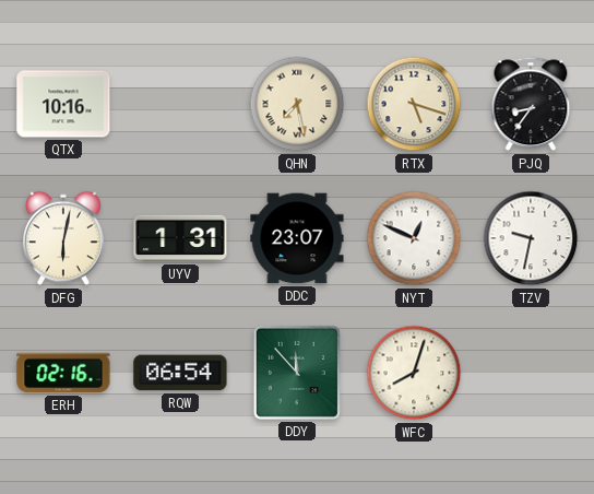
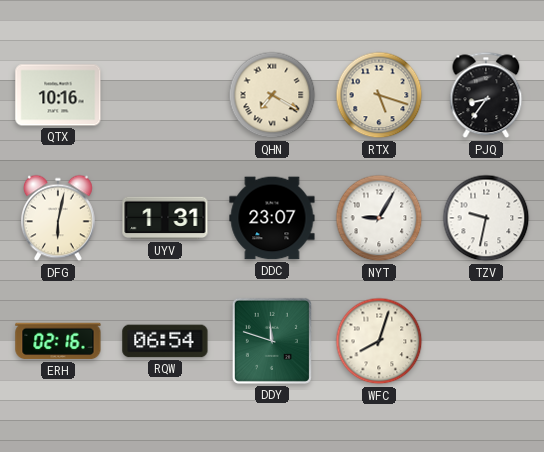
QHN: 7:28 -> 7:20
NYT: 12:49 -> 9:05
DDY: 11:53 -> 11:48
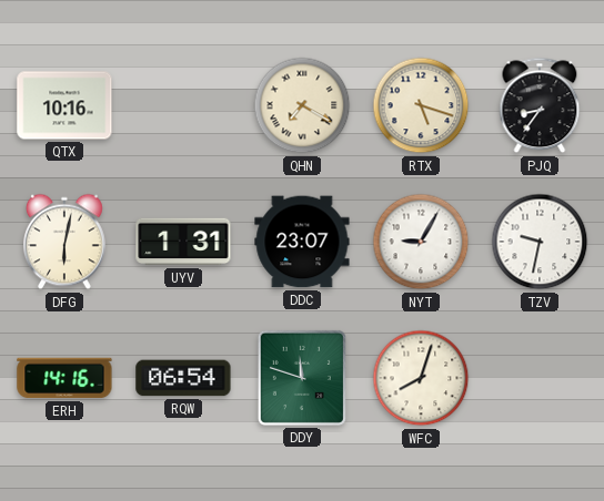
ERH: 02:16 -> 14:16
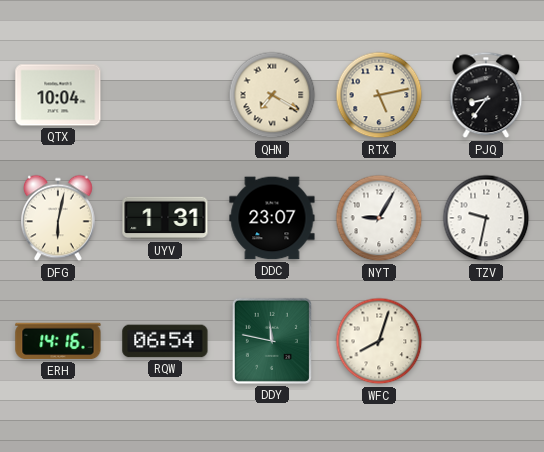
QTX: 10:16 -> 10:04
RTX: 5:18 -> 5:13
DDY: 11:48 -> 11:47
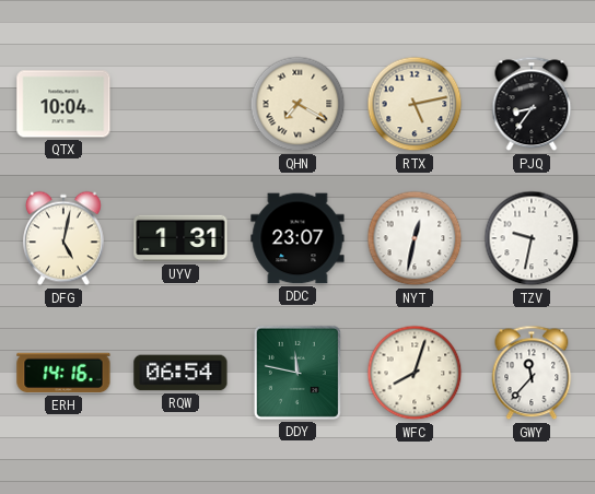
DFG: 6:02 -> 5:02
NYT: 9:05 -> 12:32
GWY: none -> 11:37
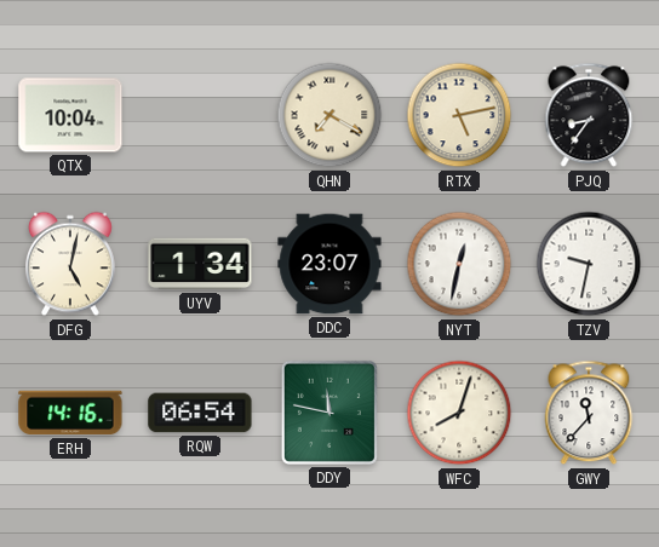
UYV: 1:31 -> 1:34
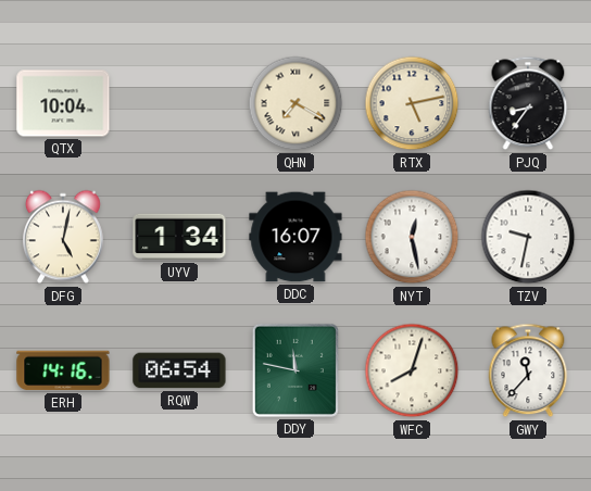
DDC: 23:07 -> 16:07
NYT: 12:32 -> 12:28
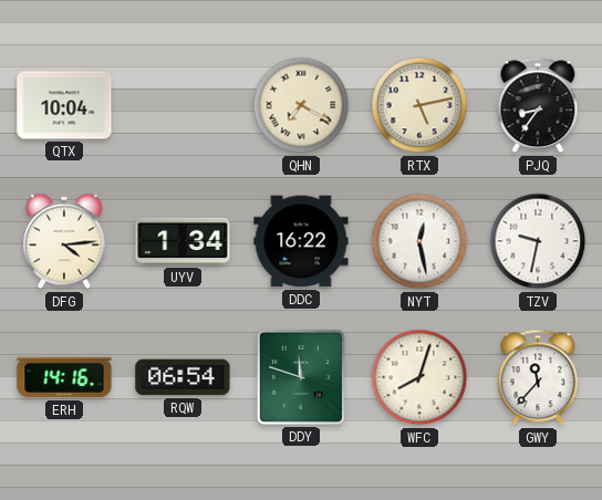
DFG: 5:02 -> 4:14
DDC: 16:07 -> 16:22
DDY: 11:47 -> 11:48
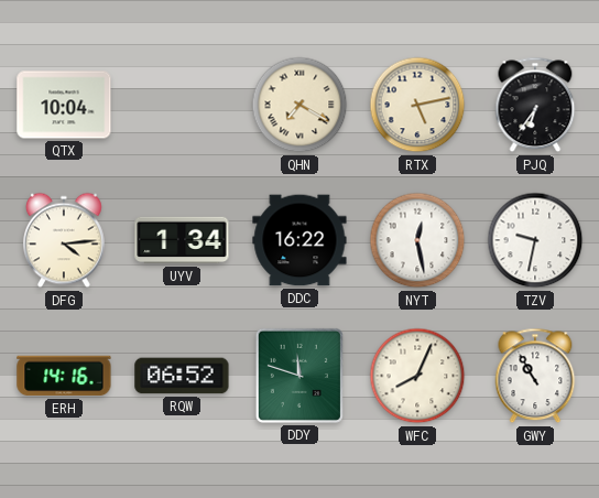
PJQ: 8:36 -> 6:36
RQW: 06:54 -> 06:52
WFC: 8:03 -> 8:04
GWY: 11:37 -> 10:55
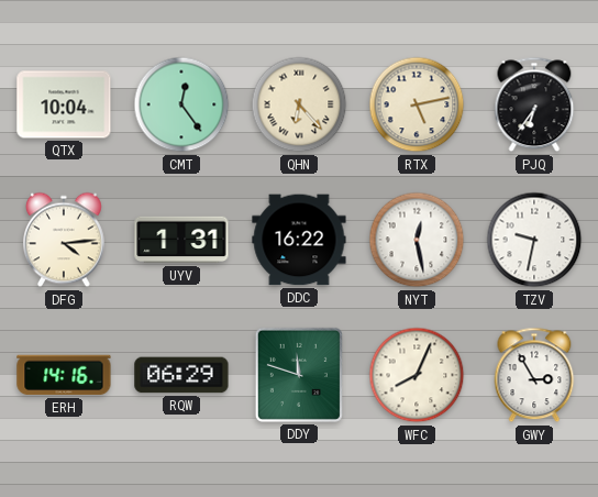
CMT: none -> 12:24
QHN: 7:20 -> 6:23
UYV: 1:34 -> 1:31
RQW: 06:52 -> 06:29
GWY: 10:55 -> 2:55
